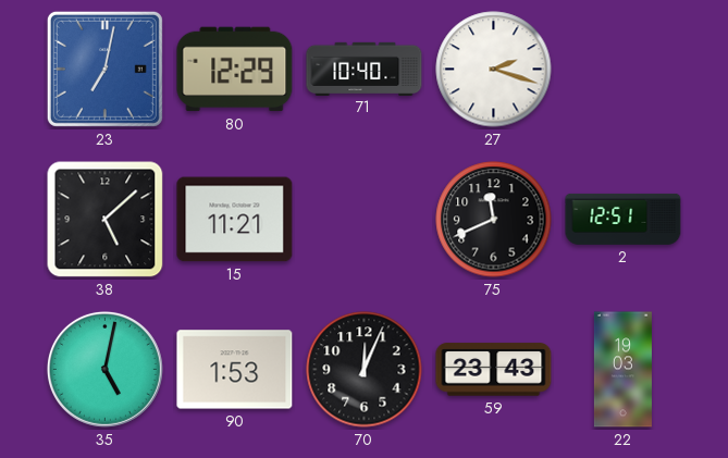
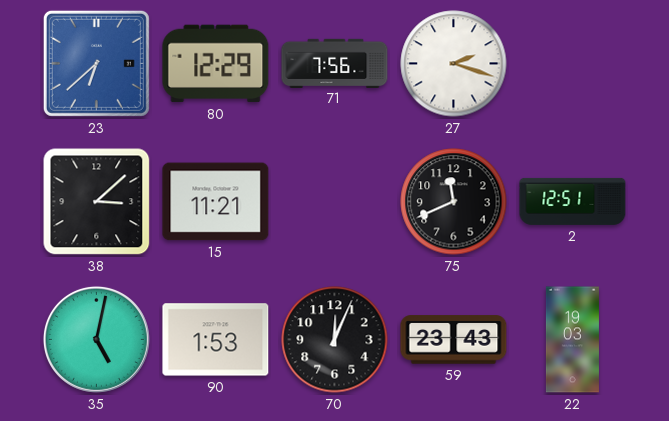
23: 7:02 -> 6:38
71: 10:40 -> 7:56
38: 5:08 -> 3:08
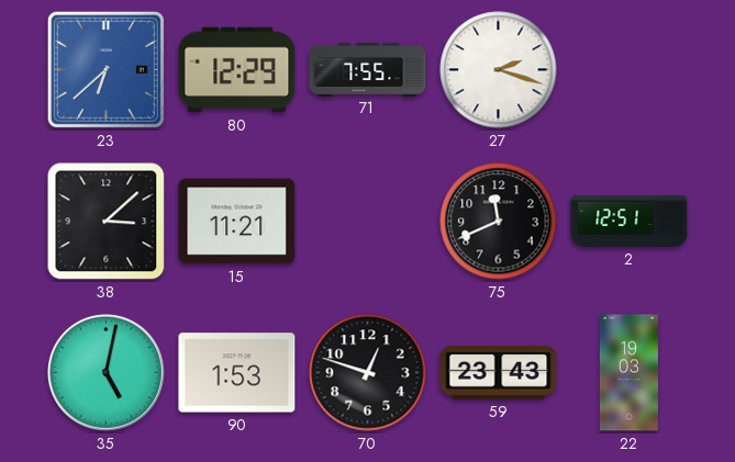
71: 7:56 -> 7:55
70: 12:04 -> 12:48
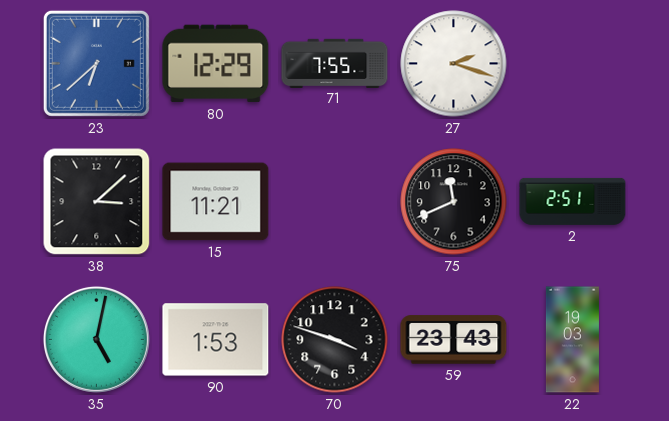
2: 12:51 -> 2:51
70: 12:48 -> 3:48
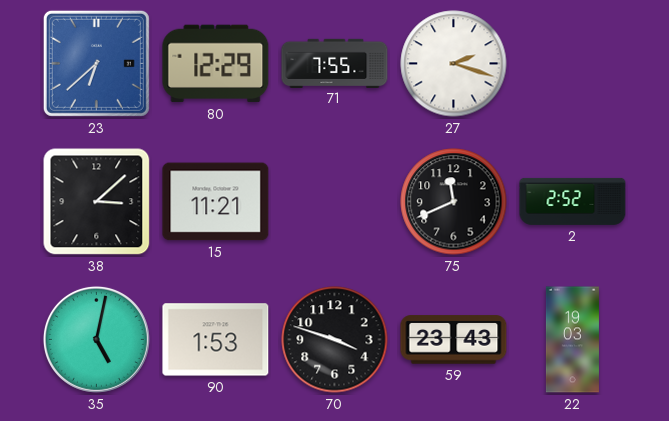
2: 2:51 -> 2:52
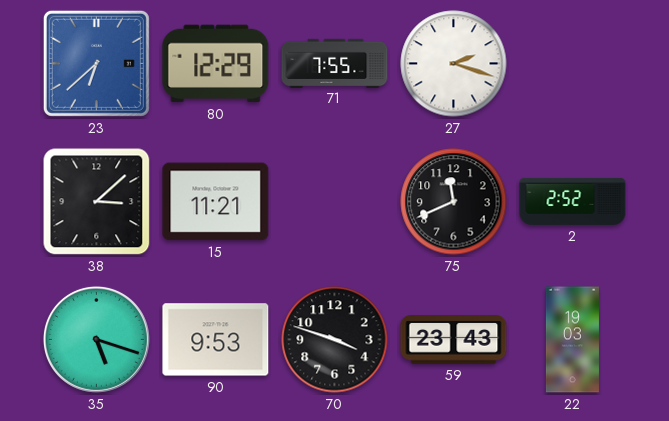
35: 5:02 -> 5:18
90: 1:53 -> 9:53
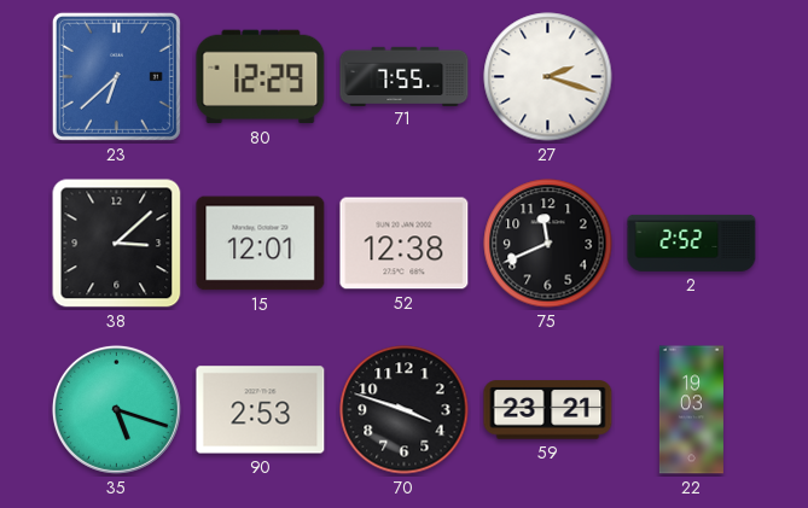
15: 11:21 -> 12:01
52: none -> 12:38
90: 9:53 -> 2:53
59: 23:43 -> 23:21
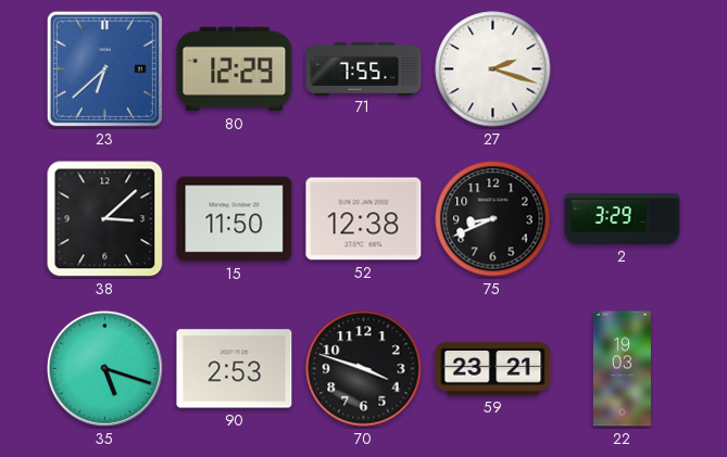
15: 12:01 -> 11:50
75: 11:41 -> 8:41
2: 2:52 -> 3:29
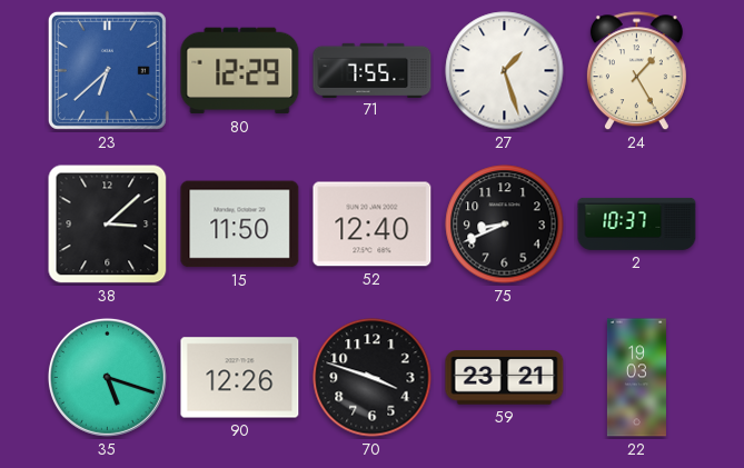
27: 2:18 -> 1:27
24: none -> 1:25
52: 12:38 -> 12:40
2: 3:29 -> 10:37
90: 2:53 -> 12:26
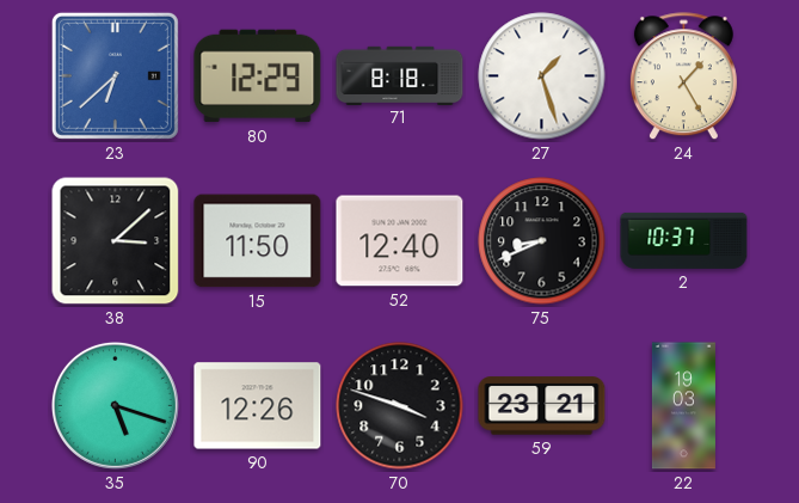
71: 7:55 -> 8:18
